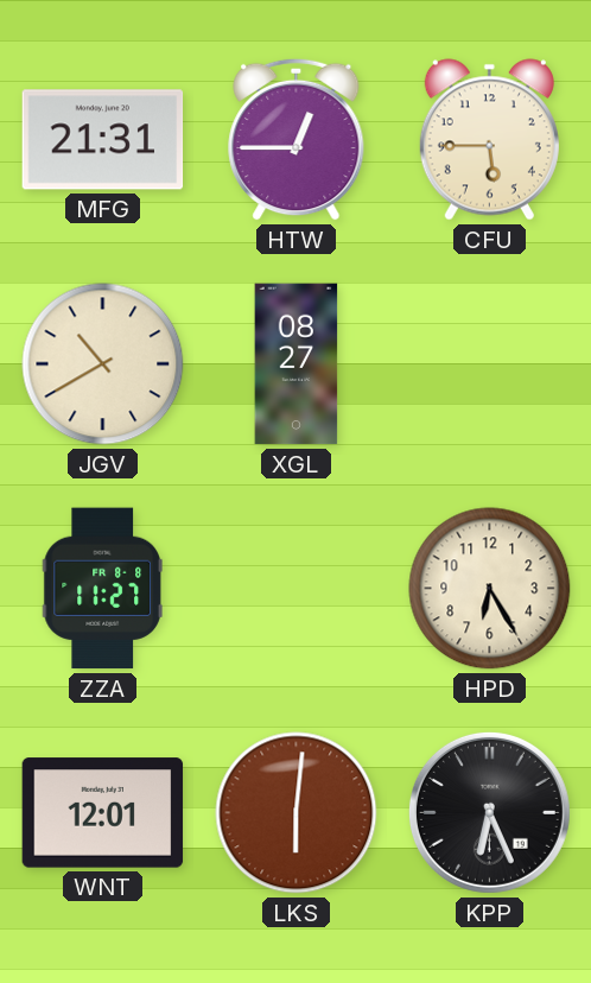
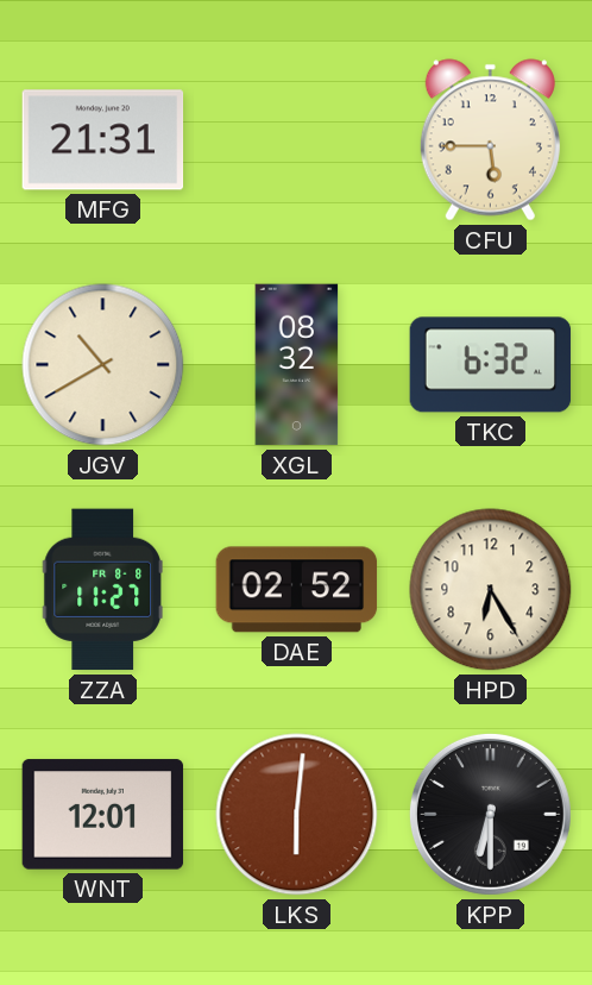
HTW: 12:45 -> none
XGL: 08:27 -> 08:32
TKC: none -> 6:32
DAE: none -> 02:52
KPP: 6:26 -> 6:30
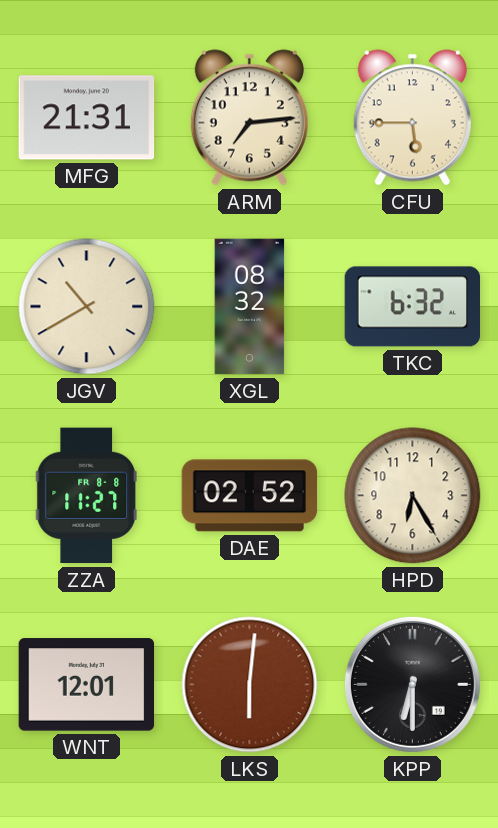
ARM: none -> 7:14
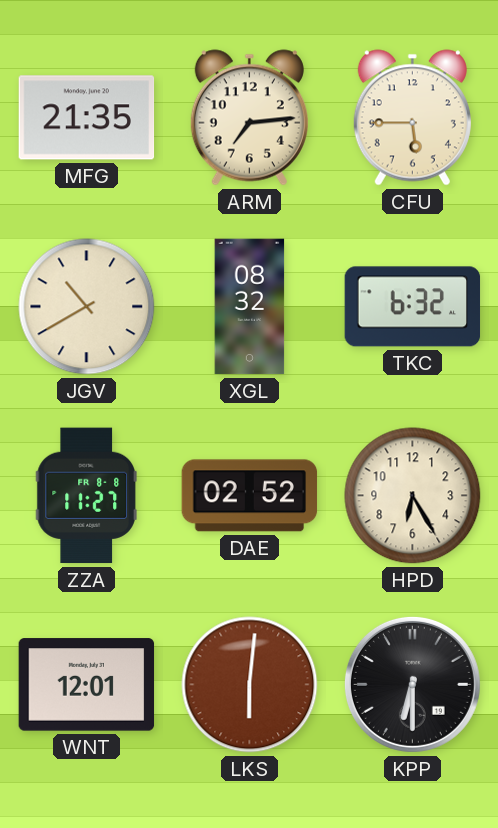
MFG: 21:31 -> 21:35
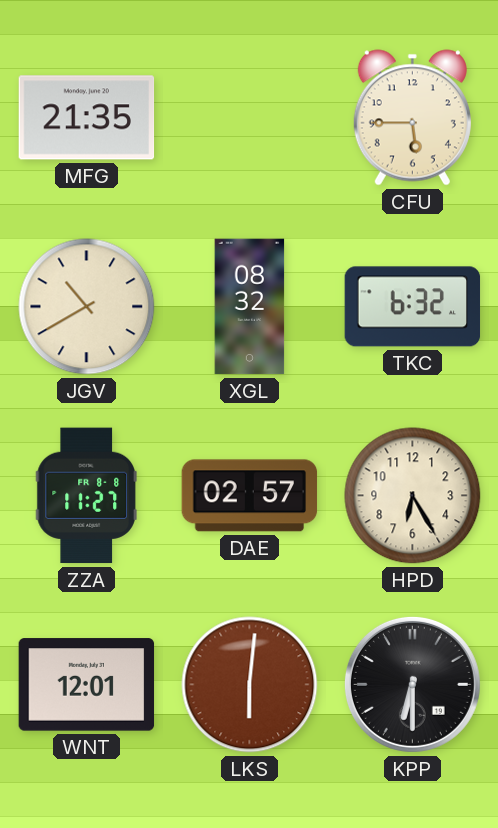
ARM: 7:14 -> none
DAE: 02:52 -> 02:57
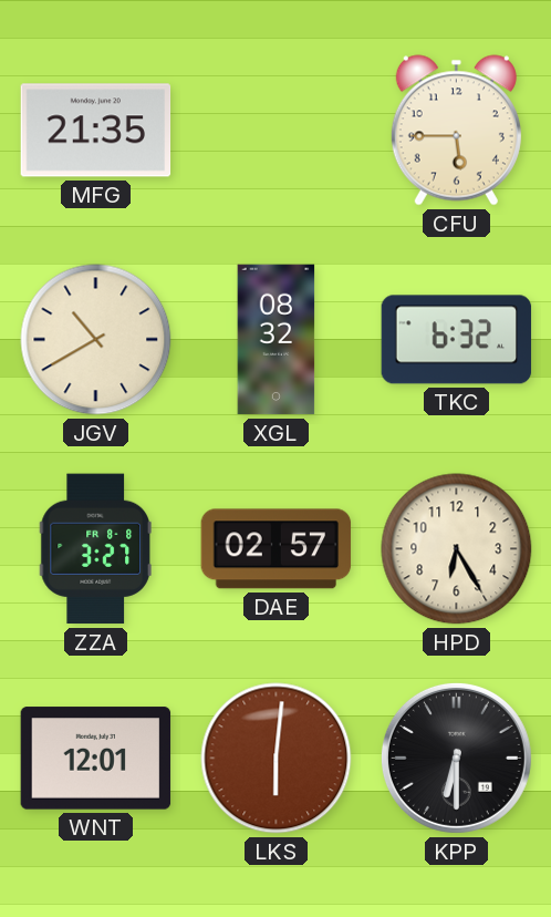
ZZA: 11:27 -> 3:27
